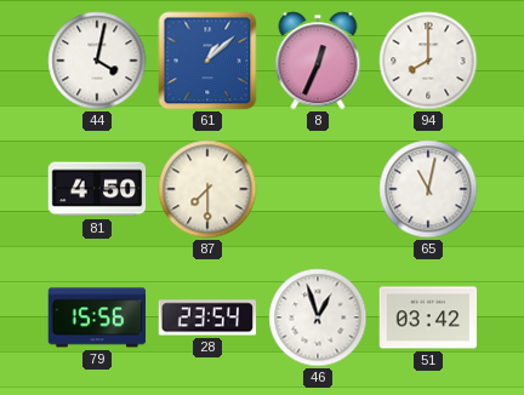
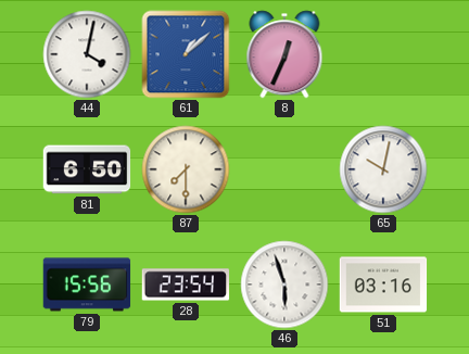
94: 8:00 -> none
81: 4:50 -> 6:50
65: 11:02 -> 10:02
46: 12:57 -> 5:57
51: 03:42 -> 03:16
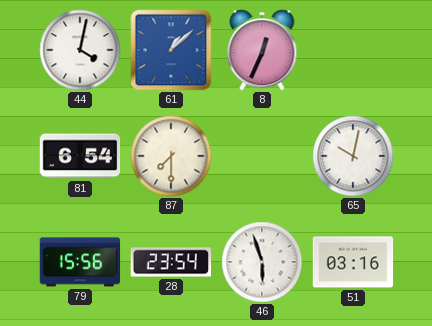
81: 6:50 -> 6:54
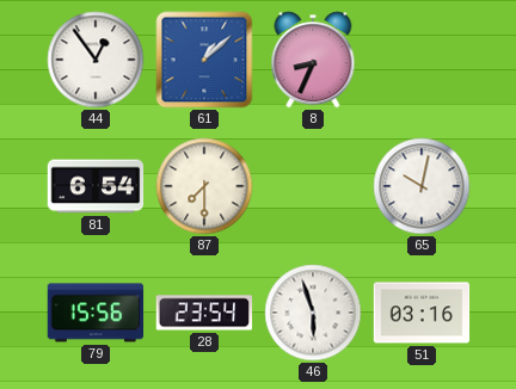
44: 4:02 -> 12:54
8: 12:34 -> 8:34
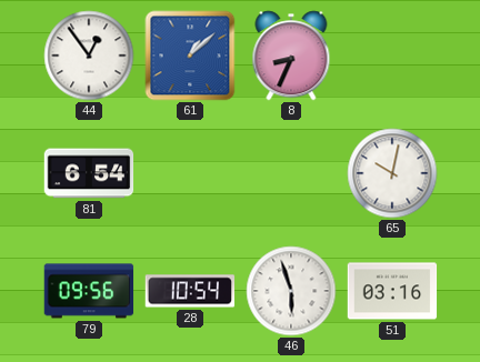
87: 7:30 -> none
79: 15:56 -> 09:56
28: 23:54 -> 10:54
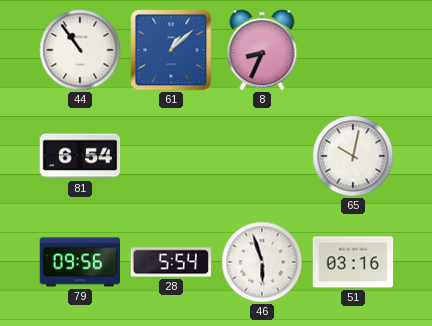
44: 12:54 -> 10:54
28: 10:54 -> 5:54
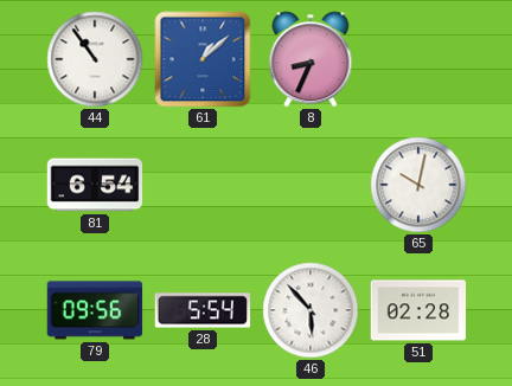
46: 5:57 -> 5:53
51: 03:16 -> 02:28
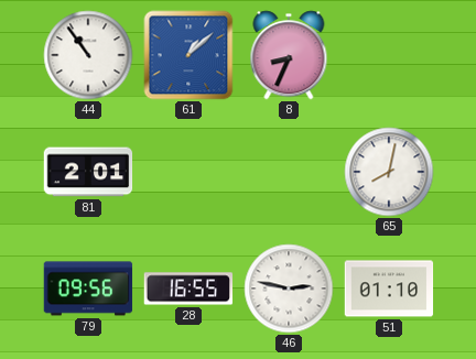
81: 6:54 -> 2:01
65: 10:02 -> 8:02
28: 5:54 -> 16:55
46: 5:53 -> 2:47
51: 02:28 -> 01:10
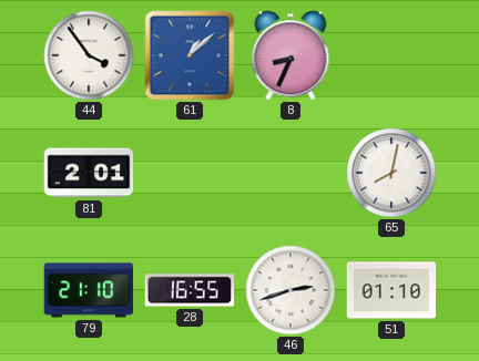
44: 10:54 -> 3:54
79: 09:56 -> 21:10
46: 2:47 -> 2:42
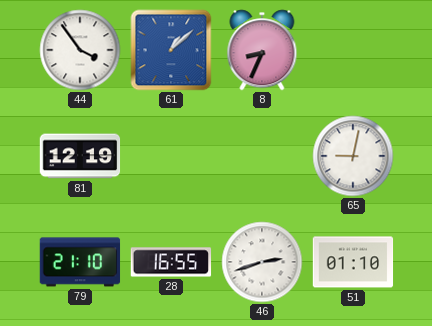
81: 2:01 -> 12:19
65: 8:02 -> 9:02
